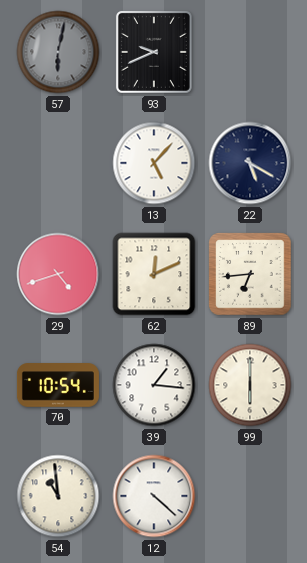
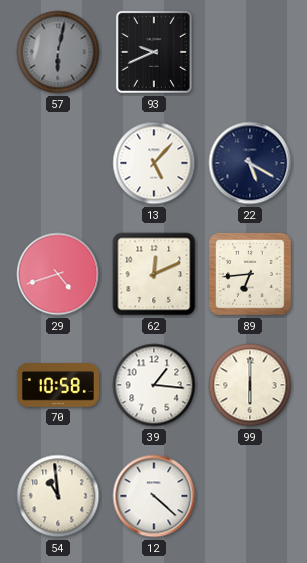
70: 10:54 -> 10:58
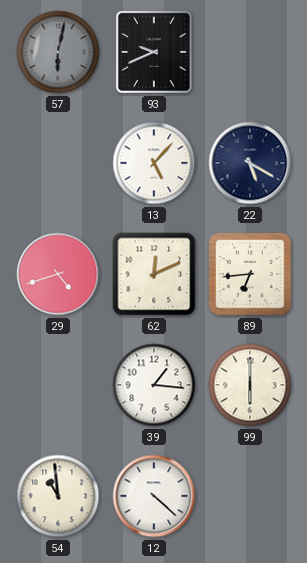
70: 10:58 -> none
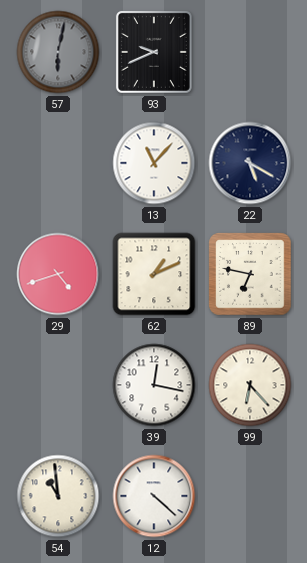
13: 5:07 -> 11:07
62: 12:11 -> 1:11
89: 6:44 -> 6:47
39: 1:16 -> 12:17
99: 6:00 -> 6:23
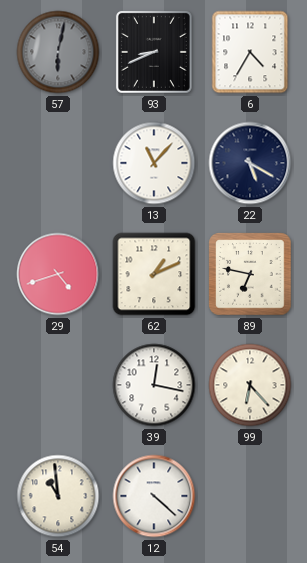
93: 9:41 -> 8:41
6: none -> 4:35
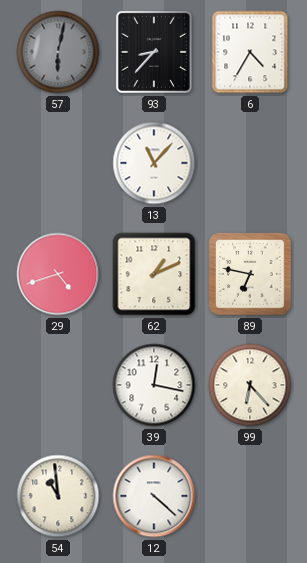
93: 8:41 -> 8:37
22: 5:20 -> none
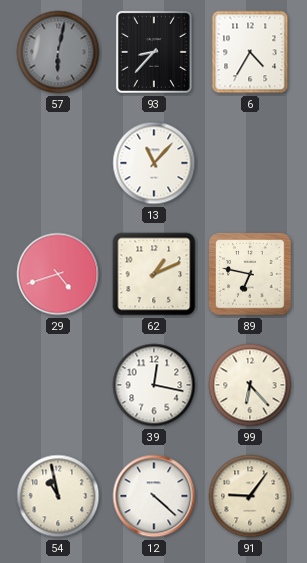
54: 10:59 -> 10:58
91: none -> 9:06
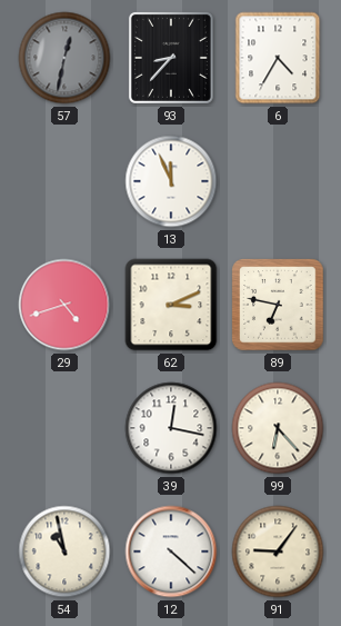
57: 6:02 -> 12:32
13: 11:07 -> 11:56
62: 1:11 -> 3:11
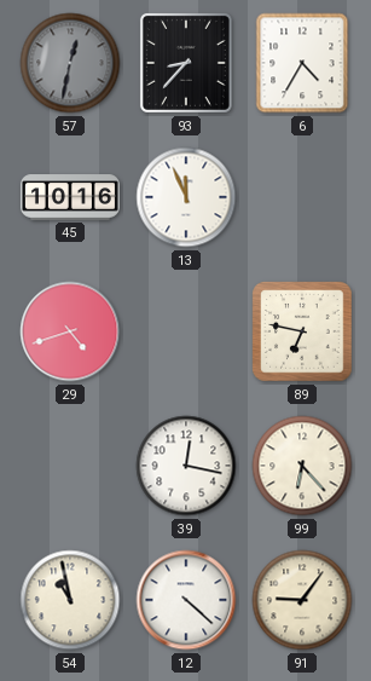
45: none -> 10:16
62: 3:11 -> none
